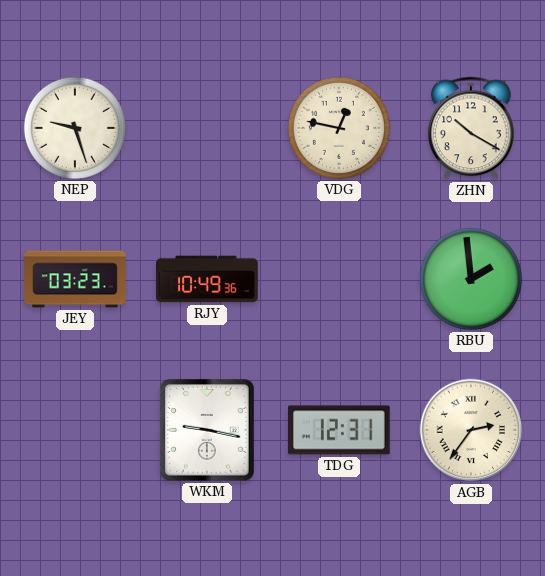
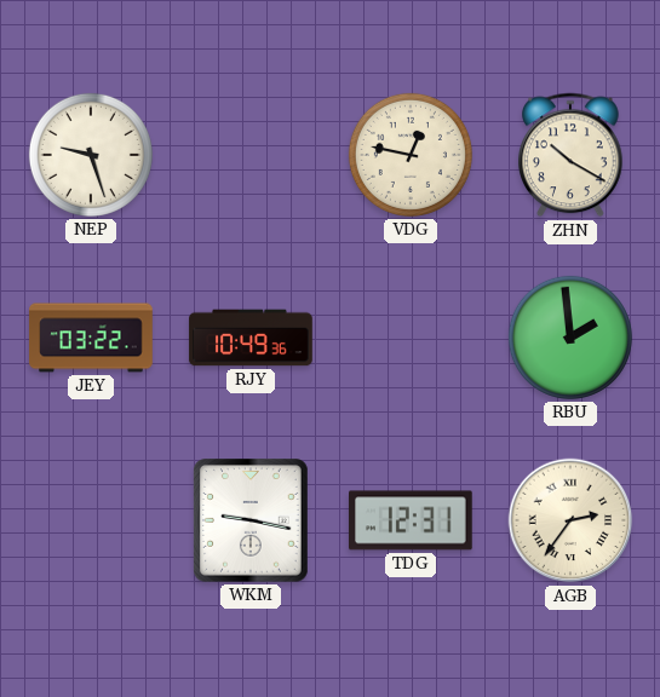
JEY: 03:23 -> 03:22
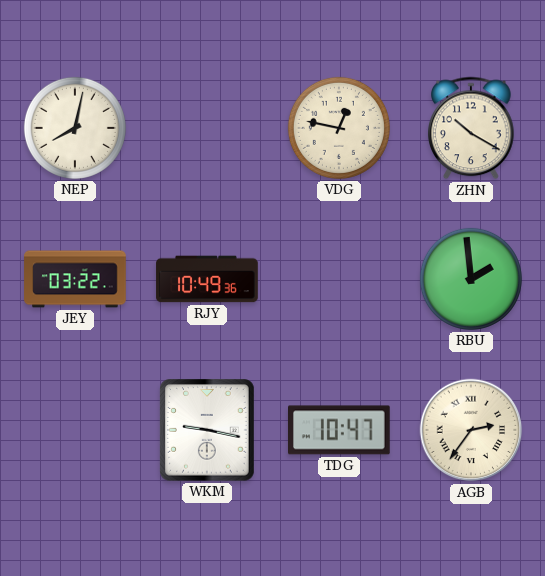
NEP: 9:27 -> 8:02
TDG: 12:31 -> 10:47
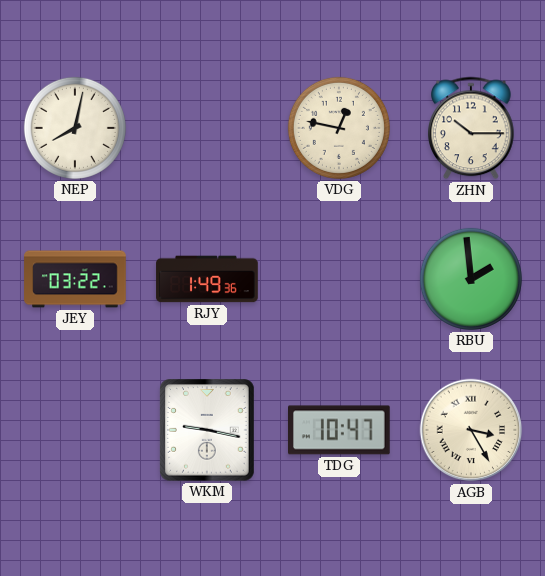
ZHN: 10:20 -> 10:15
RJY: 10:49 -> 1:49
AGB: 2:36 -> 3:25
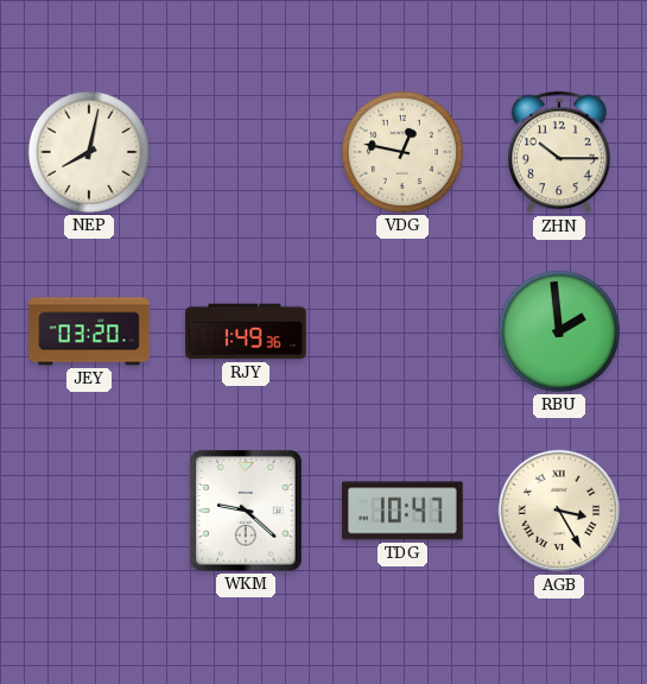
JEY: 03:22 -> 03:20
WKM: 9:17 -> 9:22
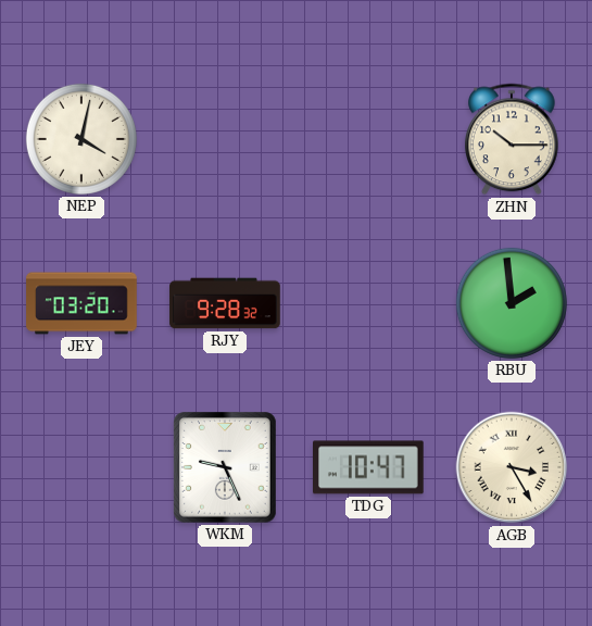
NEP: 8:02 -> 4:02
VDG: 12:47 -> none
RJY: 1:49 -> 9:28
WKM: 9:22 -> 9:26
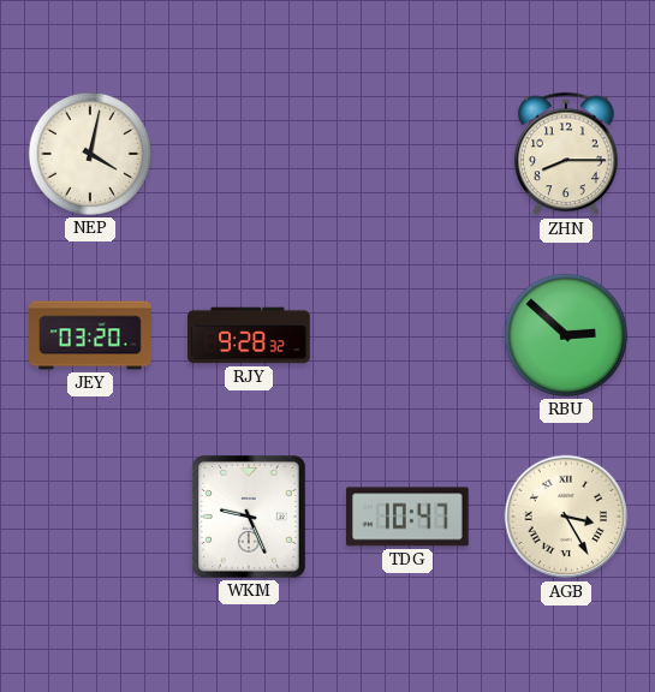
ZHN: 10:15 -> 8:15
RBU: 1:59 -> 2:52
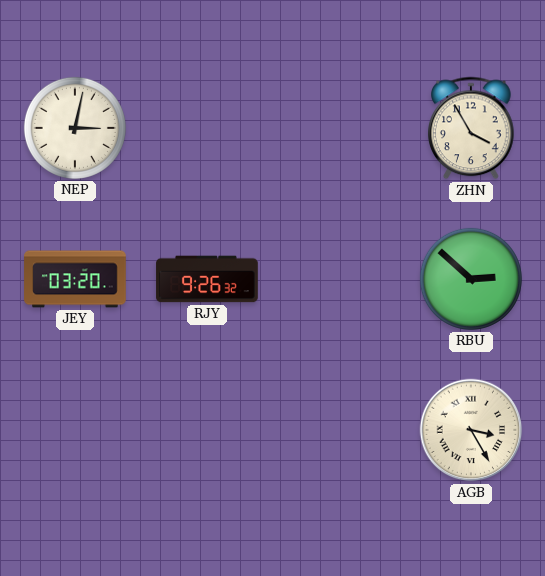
NEP: 4:02 -> 3:02
ZHN: 8:15 -> 3:55
RJY: 9:28 -> 9:26
WKM: 9:26 -> none
TDG: 10:47 -> none
